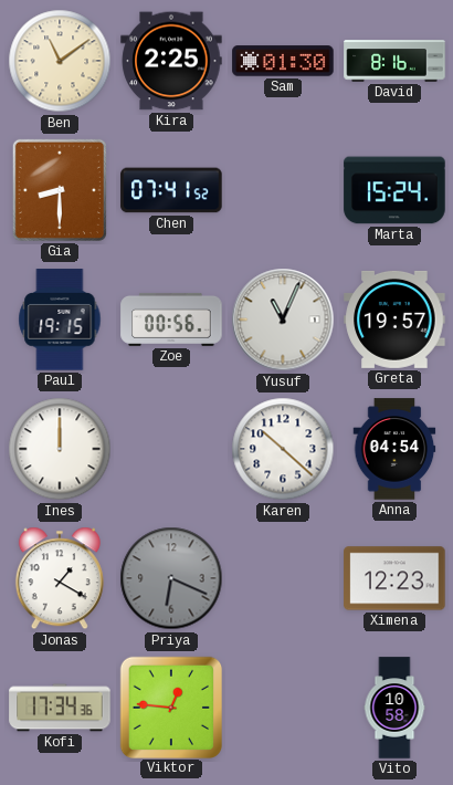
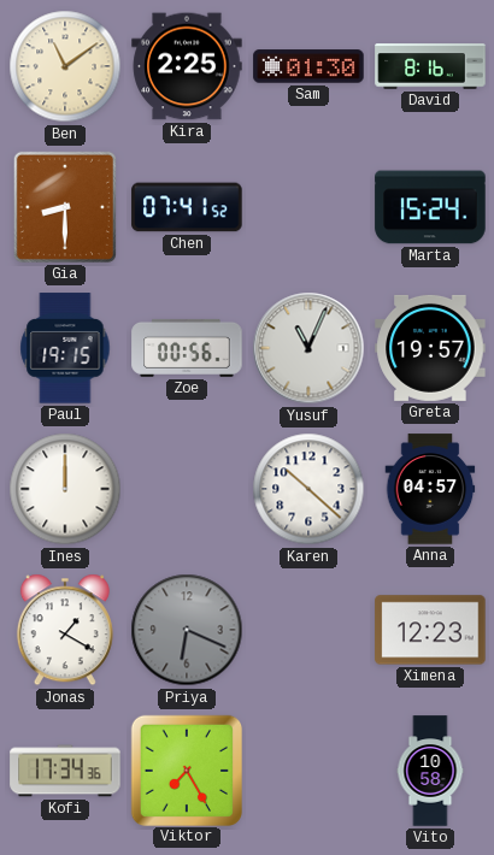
Anna: 04:54 -> 04:57
Viktor: 12:46 -> 7:25
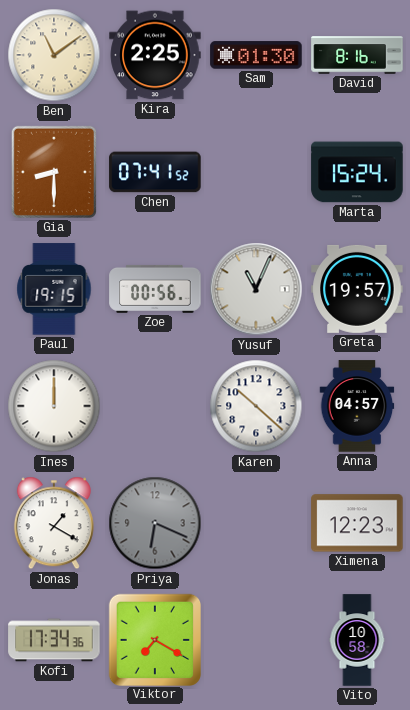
Viktor: 7:25 -> 7:20
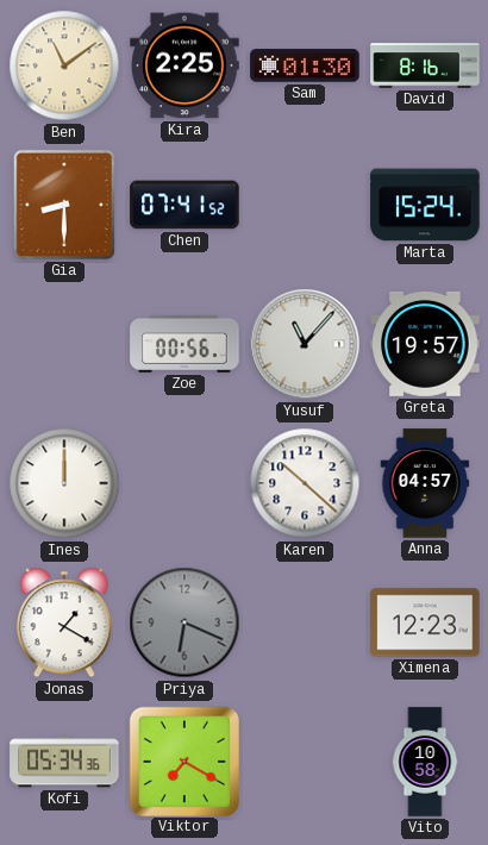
Paul: 19:15 -> none
Yusuf: 11:04 -> 11:07
Kofi: 17:34 -> 05:34
